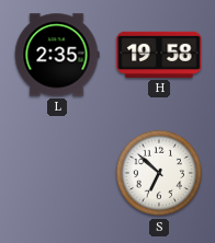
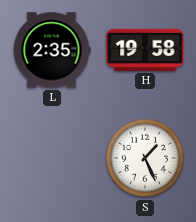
S: 6:52 -> 1:26
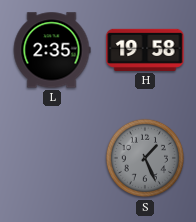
S dial: white -> grey
